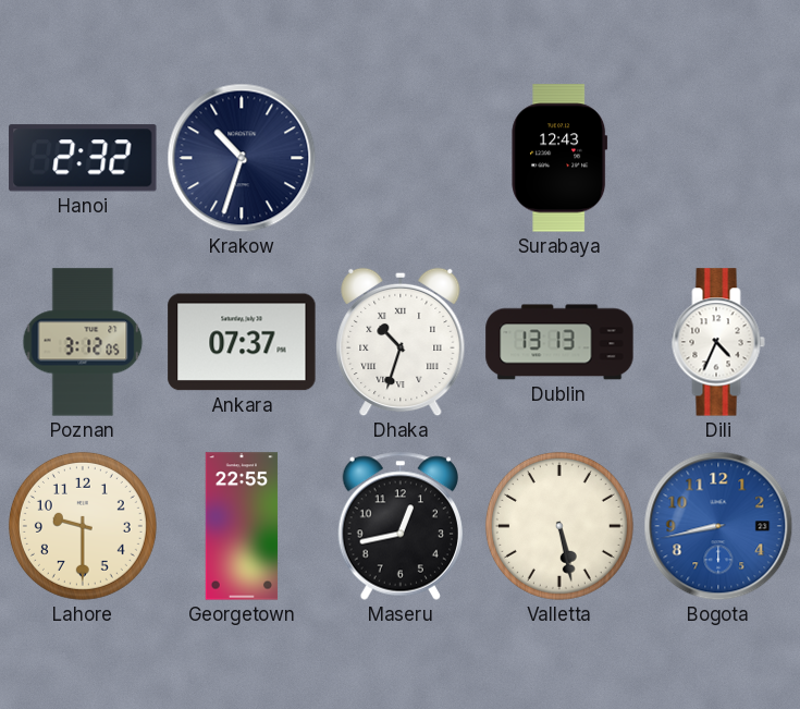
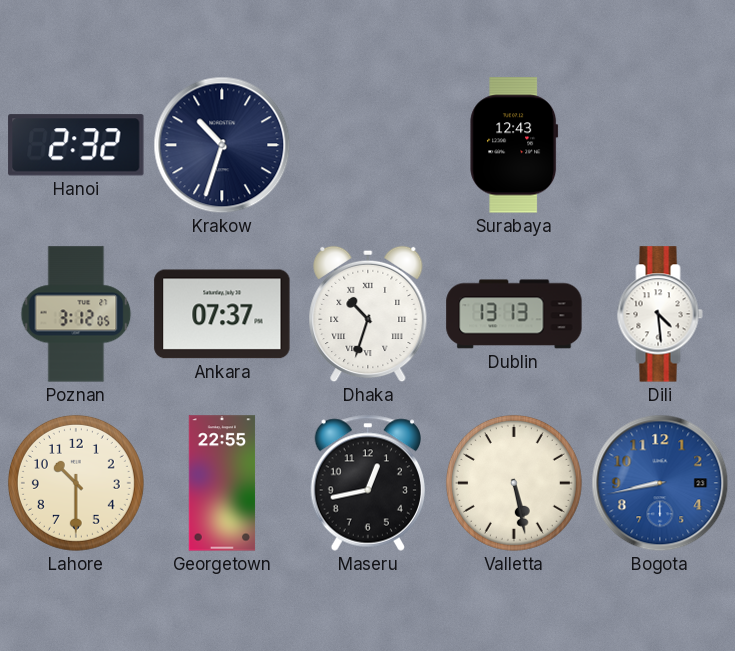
Dili: 4:34 -> 4:29
Lahore: 9:30 -> 10:30
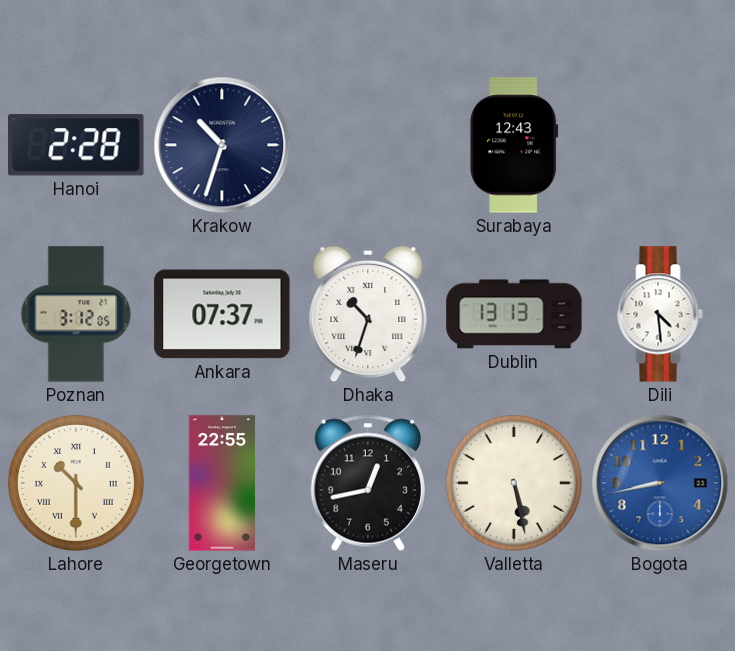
Hanoi: 2:32 -> 2:28
Lahore numerals: Arabic -> Roman
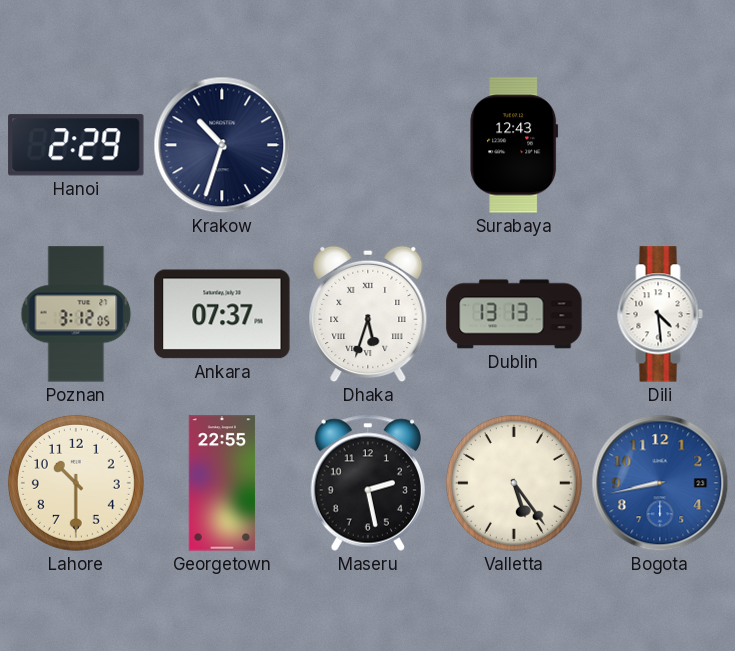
Hanoi: 2:28 -> 2:29
Dhaka: 10:33 -> 5:33
Lahore numerals: Roman -> Arabic
Maseru: 12:43 -> 2:28
Valletta: 5:28 -> 5:24
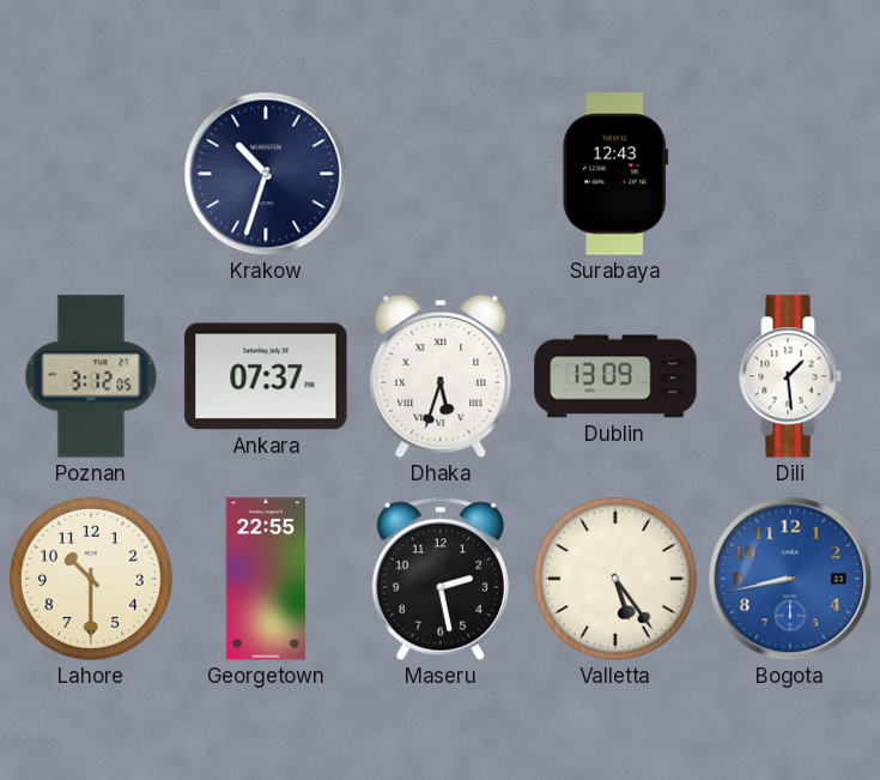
Hanoi: 2:29 -> none
Dublin: 13:13 -> 13:09
Dili: 4:29 -> 1:29
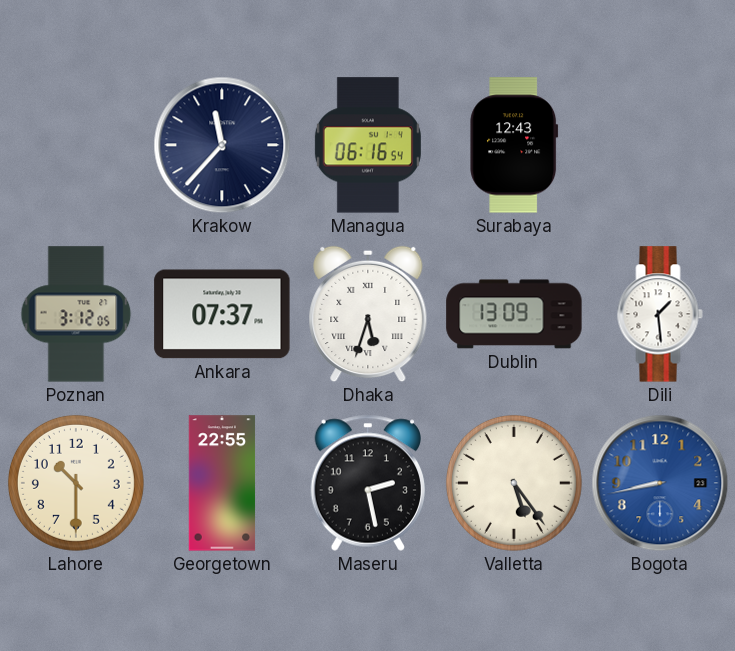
Krakow: 10:33 -> 11:37
Managua: none -> 06:16
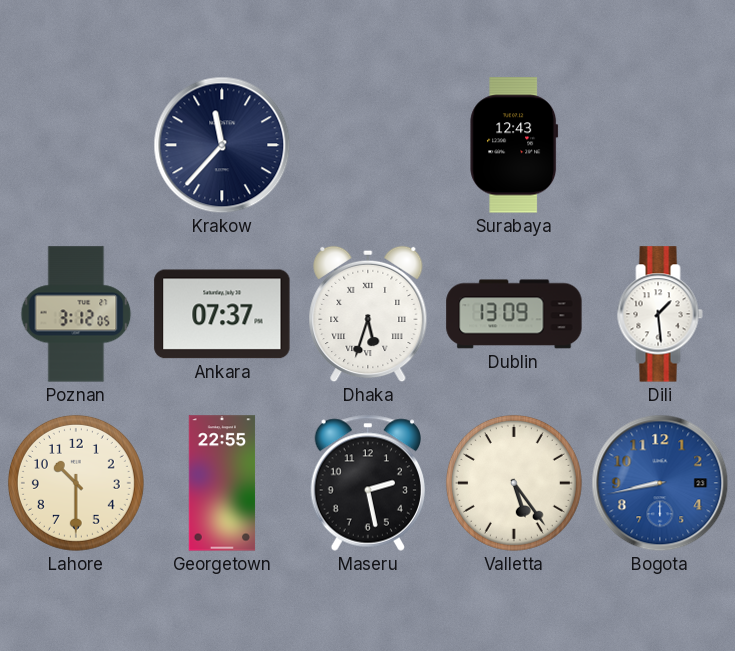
Managua: 06:16 -> none
